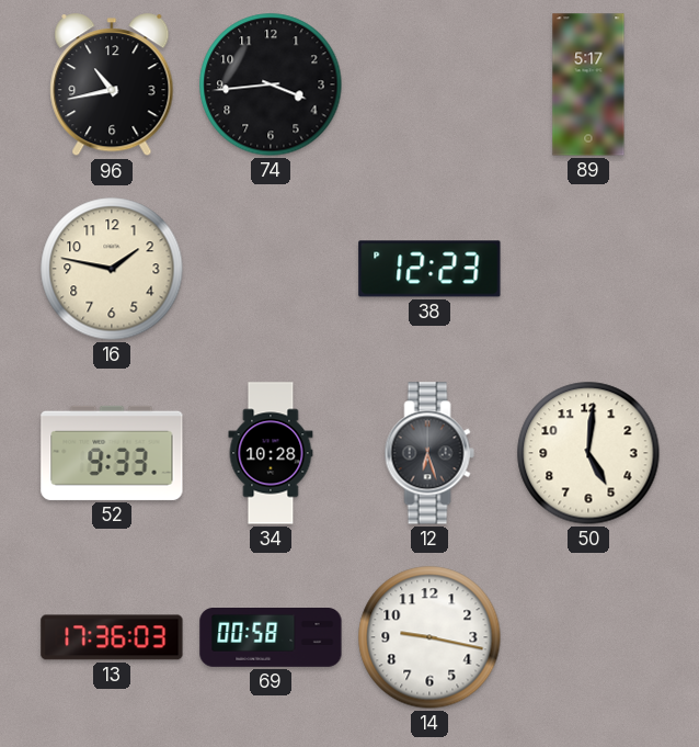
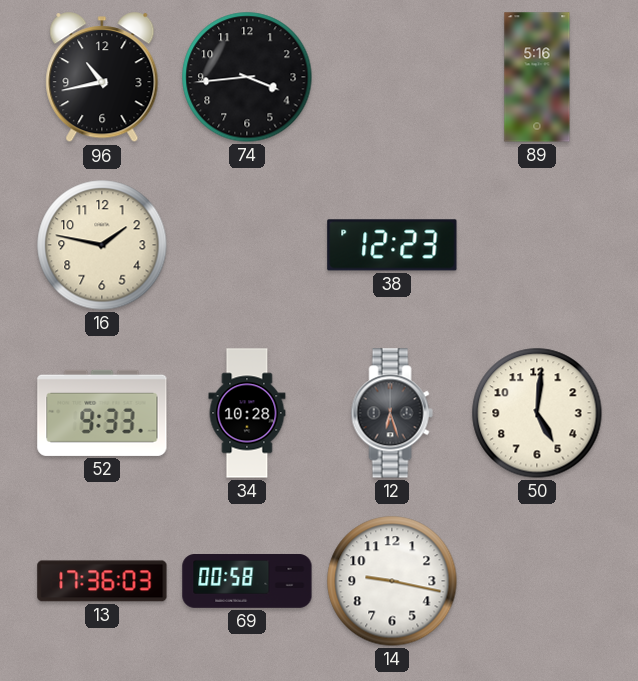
89: 5:17 -> 5:16
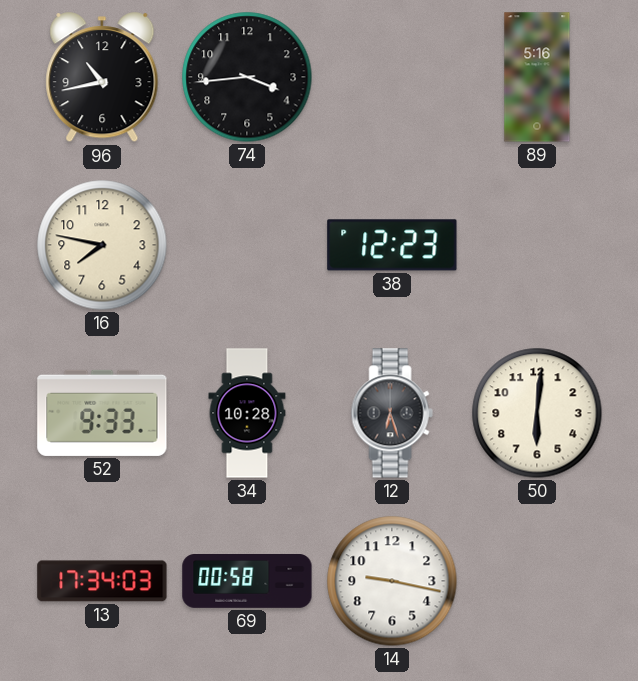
16: 1:47 -> 7:47
50: 5:01 -> 6:01
13: 17:36 -> 17:34
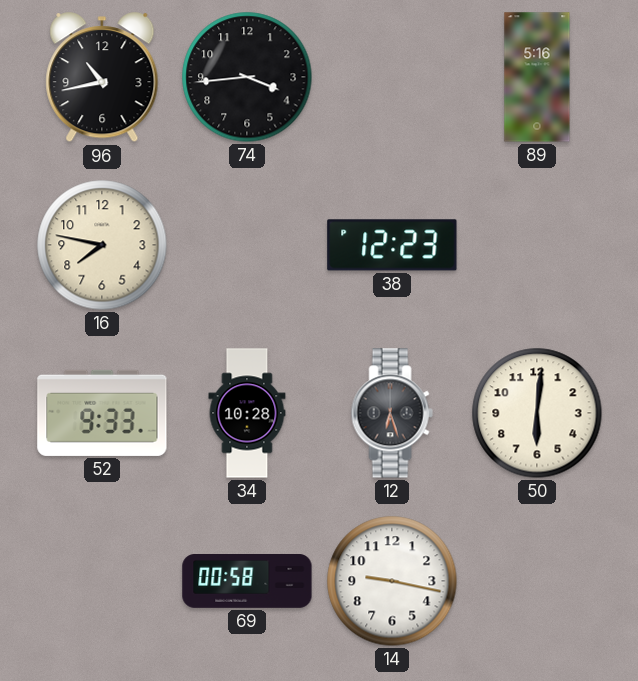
13: 17:34 -> none
